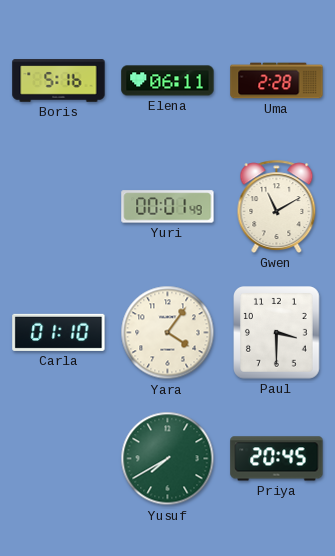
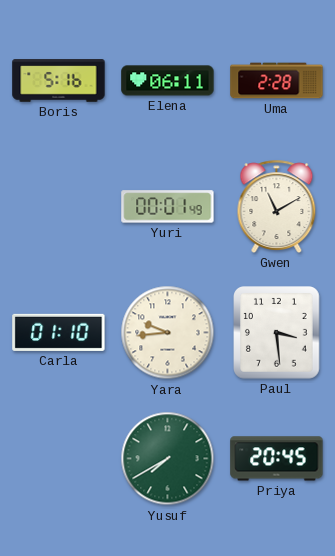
Yara: 4:06 -> 9:44
Paul: 3:30 -> 3:29
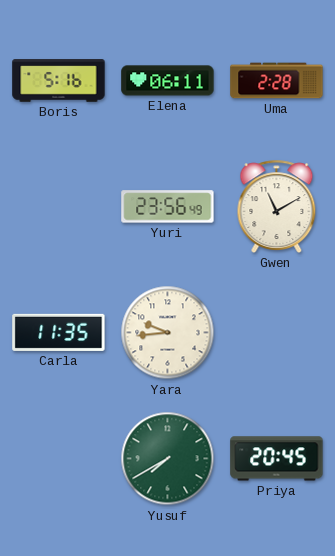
Yuri: 00:01 -> 23:56
Carla: 01:10 -> 11:35
Paul: 3:29 -> none
